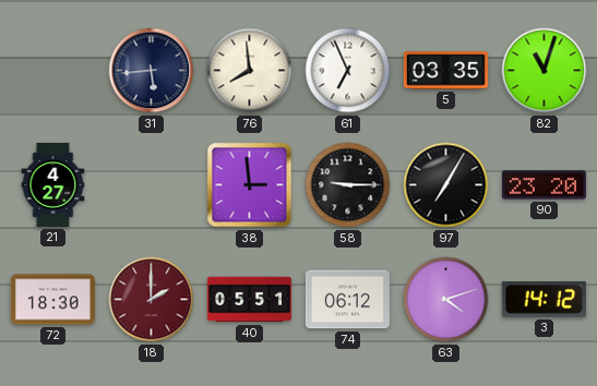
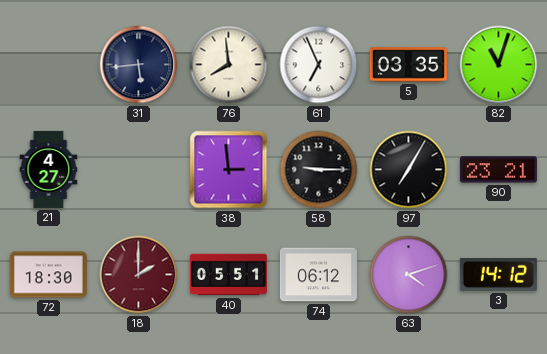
90: 23:20 -> 23:21
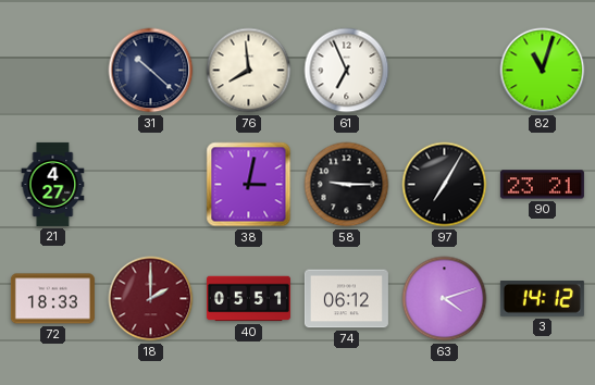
31: 5:44 -> 10:22
5: 03:35 -> none
38: 2:59 -> 3:02
72: 18:30 -> 18:33
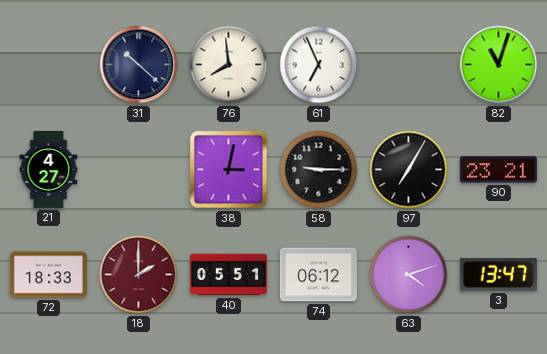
3: 14:12 -> 13:47
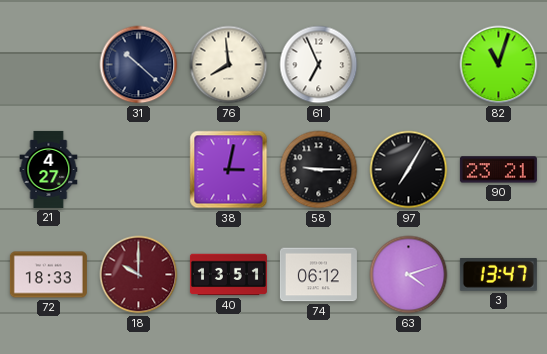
18: 2:00 -> 10:00
40: 05:51 -> 13:51
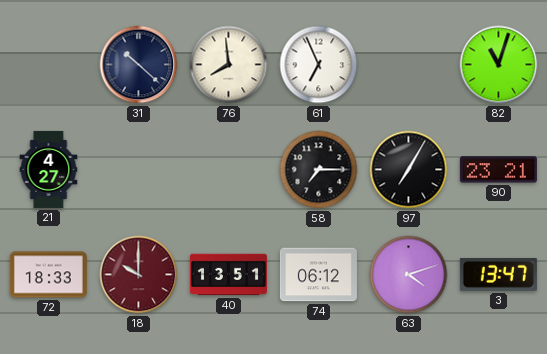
38: 3:02 -> none
58: 9:15 -> 7:15
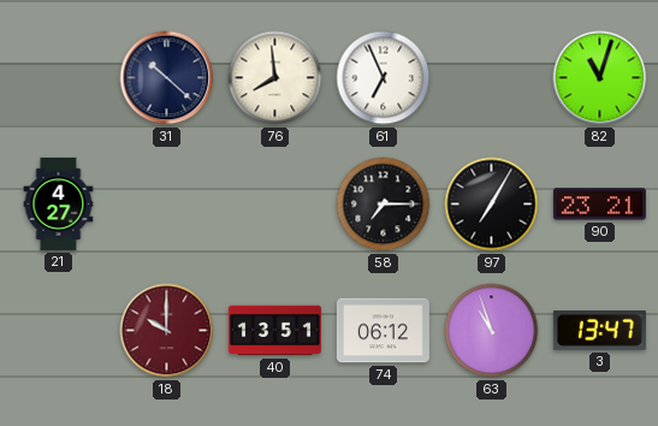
72: 18:33 -> none
63: 4:12 -> 10:57
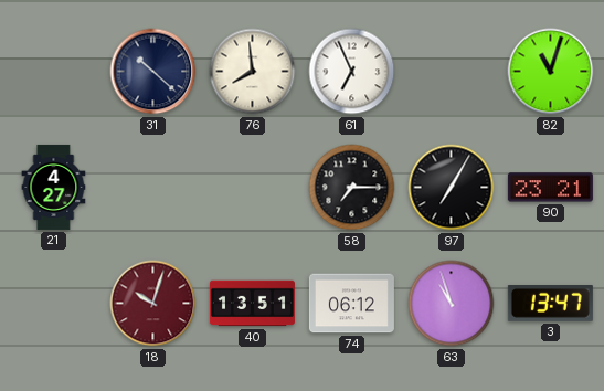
18: 10:00 -> 10:03
